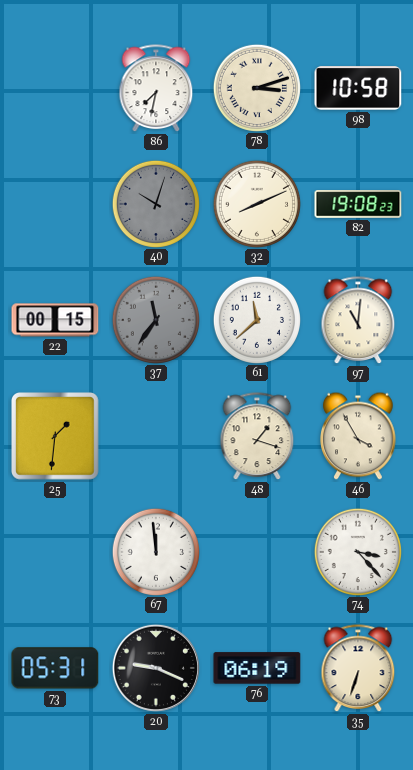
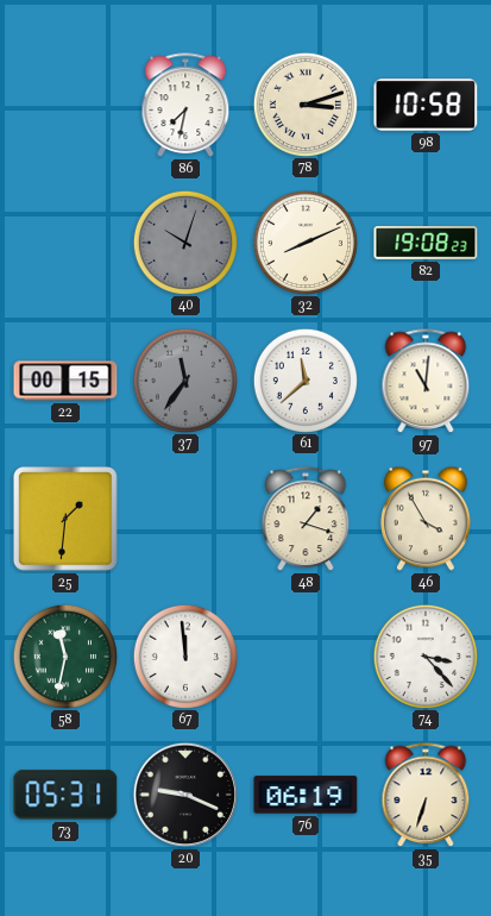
58: none -> 11:32
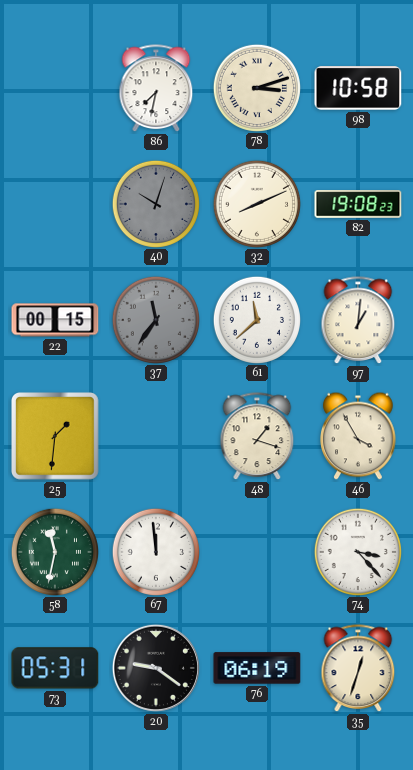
97: 11:01 -> 1:01
20: 9:19 -> 9:21
35: 6:33 -> 12:33
